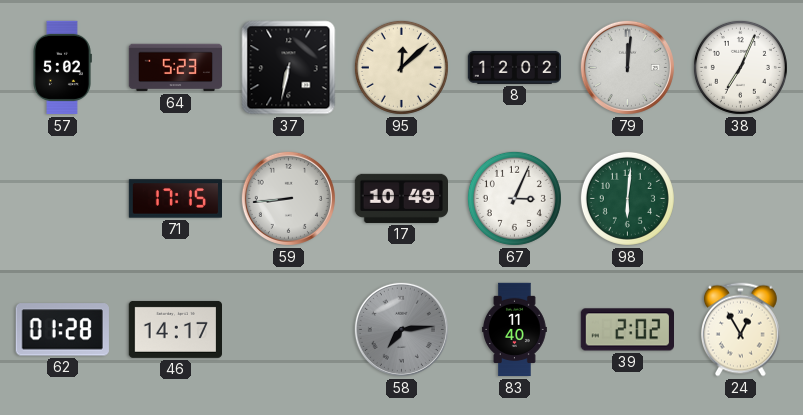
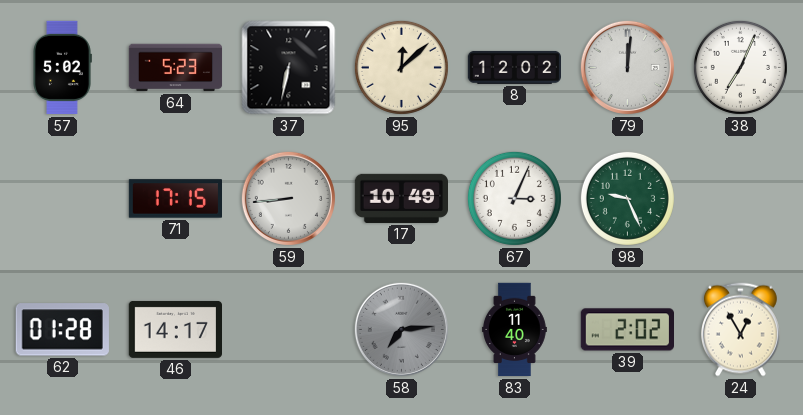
98: 6:01 -> 9:26
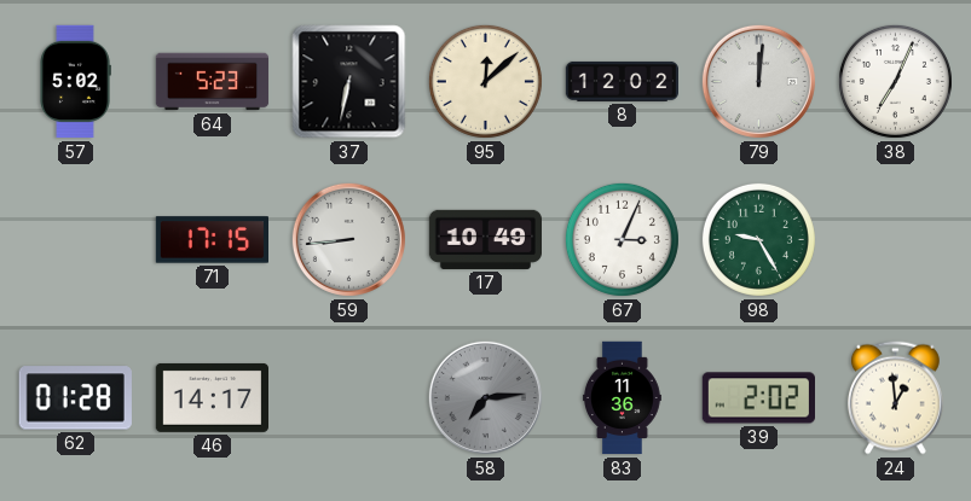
98: 9:26 -> 9:25
83: 11:40 -> 11:36
24: 12:55 -> 12:59
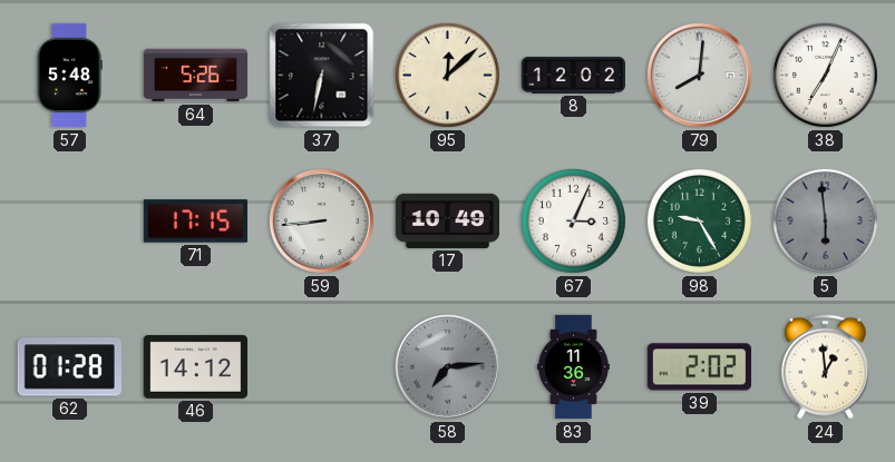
57: 5:02 -> 5:48
64: 5:23 -> 5:26
79: 12:01 -> 8:01
5: none -> 5:59
46: 14:17 -> 14:12
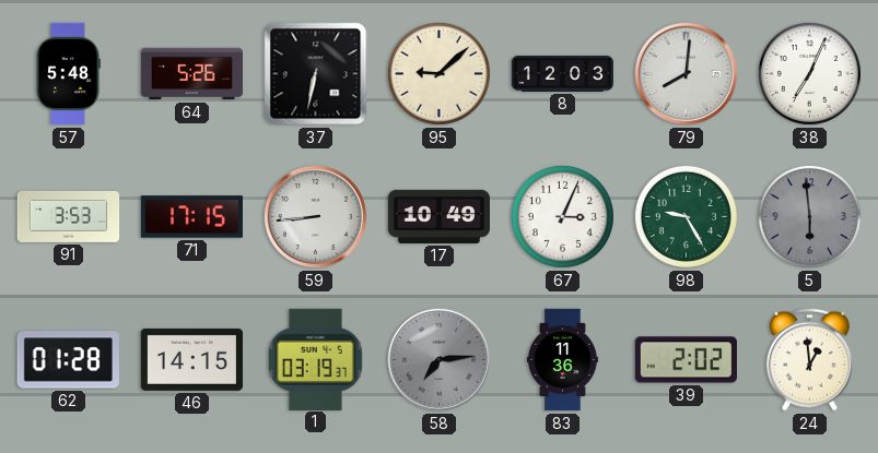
95: 12:08 -> 9:08
8: 12:02 -> 12:03
91: none -> 3:53
46: 14:12 -> 14:15
1: none -> 03:19
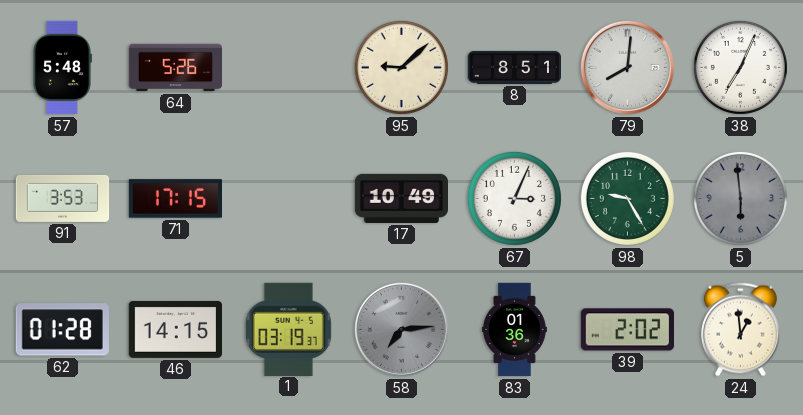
37: 6:32 -> none
8: 12:03 -> 8:51
59: 8:44 -> none
83: 11:36 -> 01:36
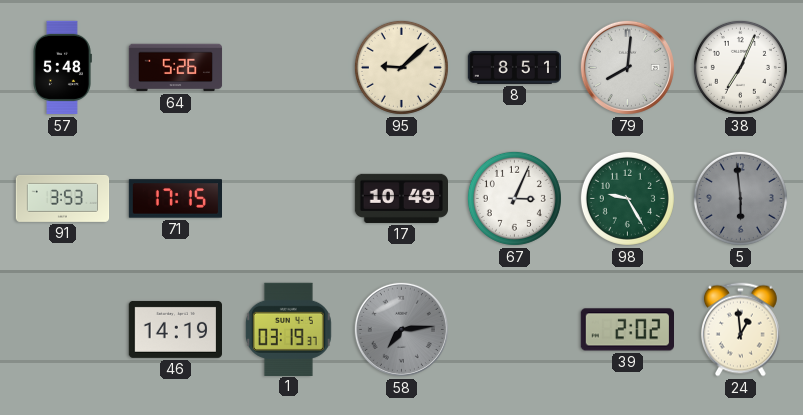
62: 01:28 -> none
46: 14:15 -> 14:19
83: 01:36 -> none
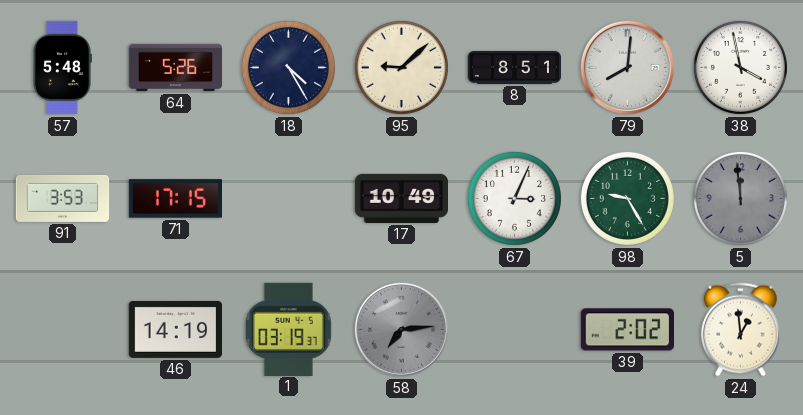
18: none -> 4:25
38: 7:04 -> 3:58
5: 5:59 -> 11:59
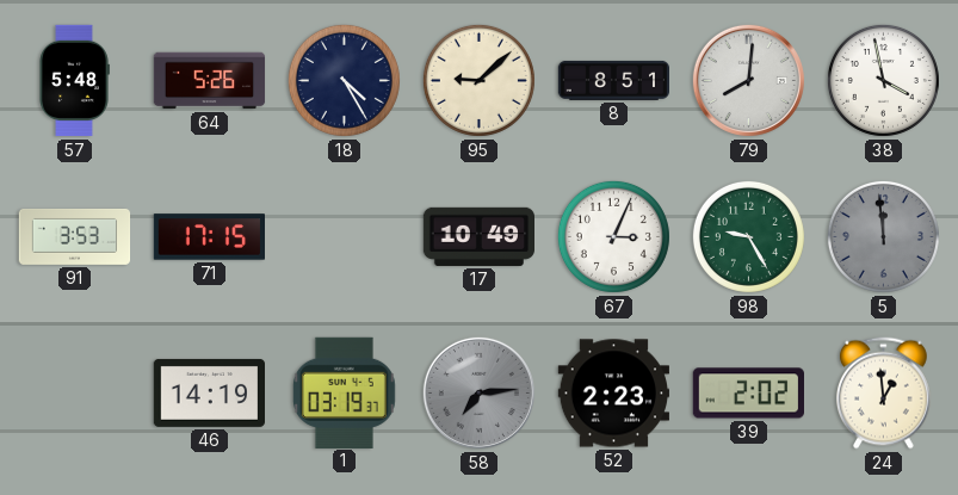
52: none -> 2:23
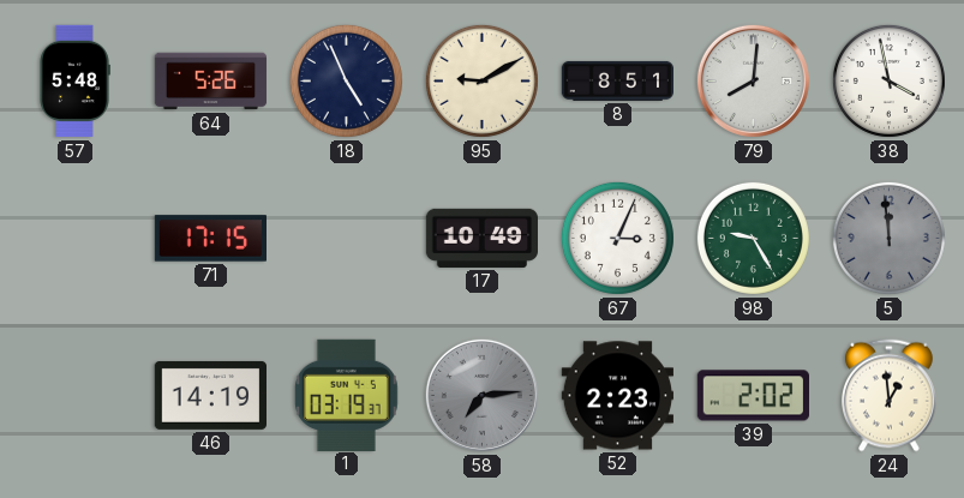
18: 4:25 -> 4:56
95: 9:08 -> 9:10
91: 3:53 -> none
